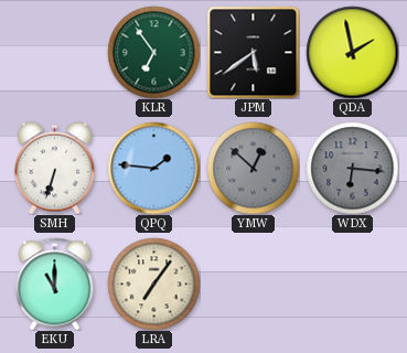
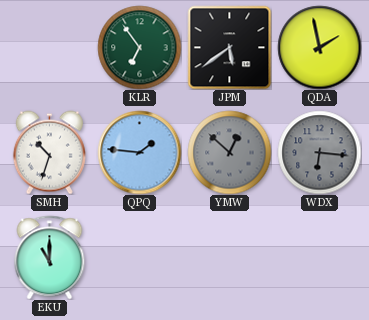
SMH: 6:33 -> 10:33
LRA: 7:06 -> none
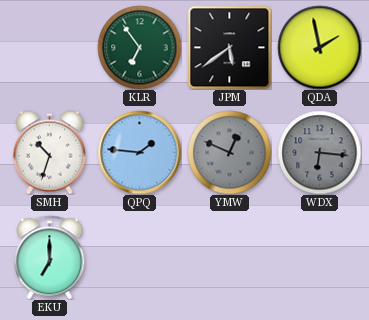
YMW: 12:52 -> 12:49
EKU: 11:00 -> 7:00
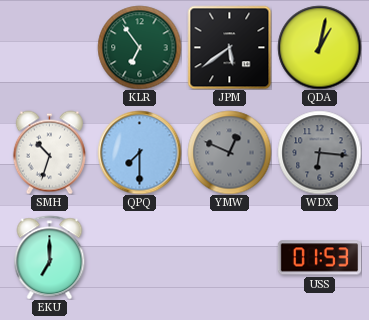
QDA: 1:58 -> 1:02
QPQ: 1:46 -> 7:30
USS: none -> 01:53
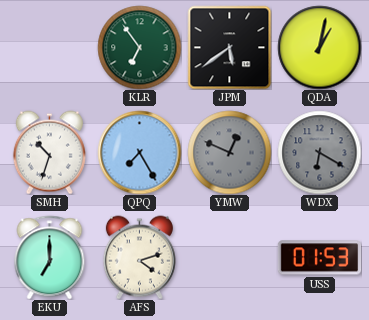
QPQ: 7:30 -> 7:25
WDX: 6:16 -> 6:20
AFS: none -> 4:12
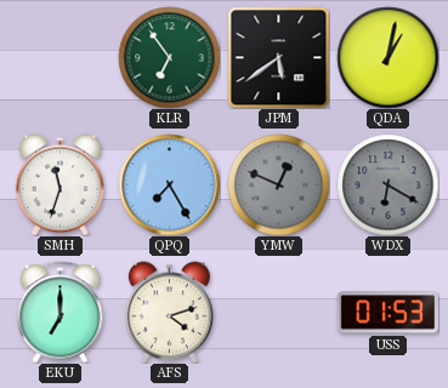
SMH: 10:33 -> 11:33
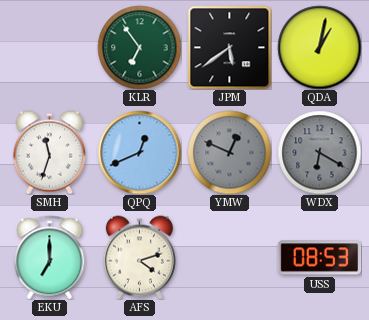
QPQ: 7:25 -> 12:41
USS: 01:53 -> 08:53
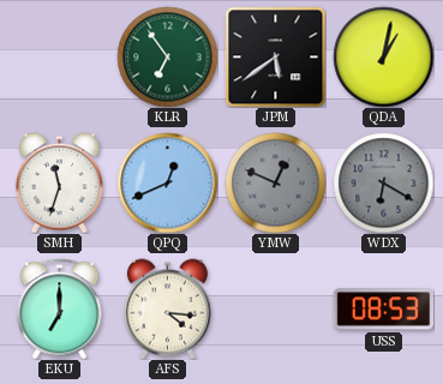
AFS: 4:12 -> 4:16
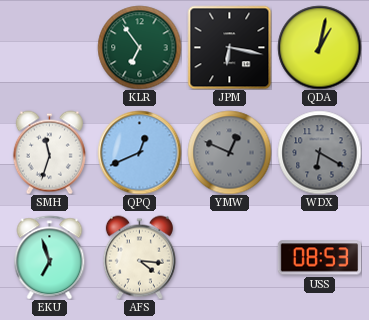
JPM: 5:39 -> 6:17
EKU: 7:00 -> 6:57
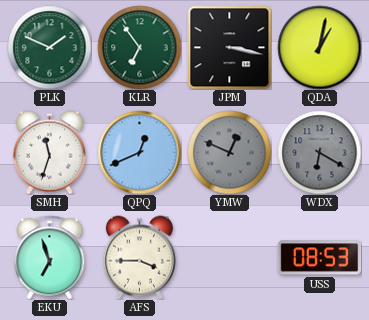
PLK: none -> 1:49
JPM: 6:17 -> 3:17
AFS: 4:16 -> 3:45
